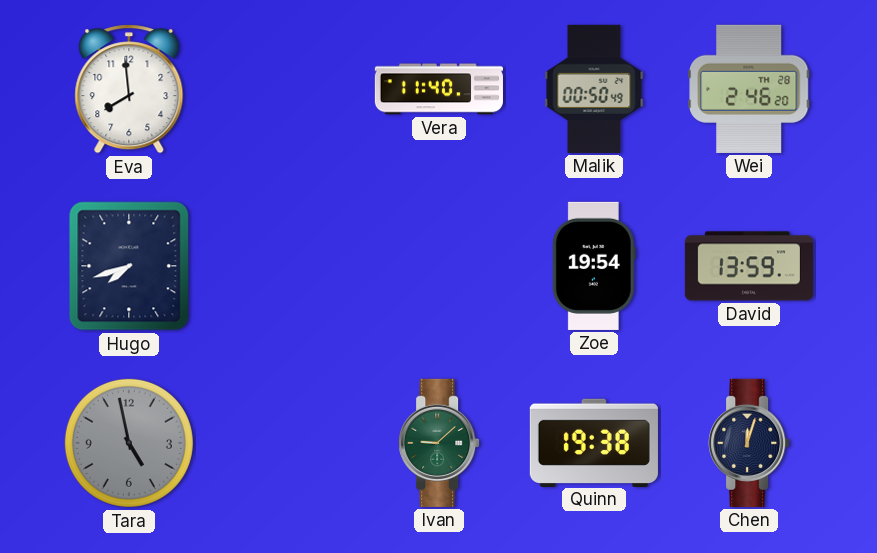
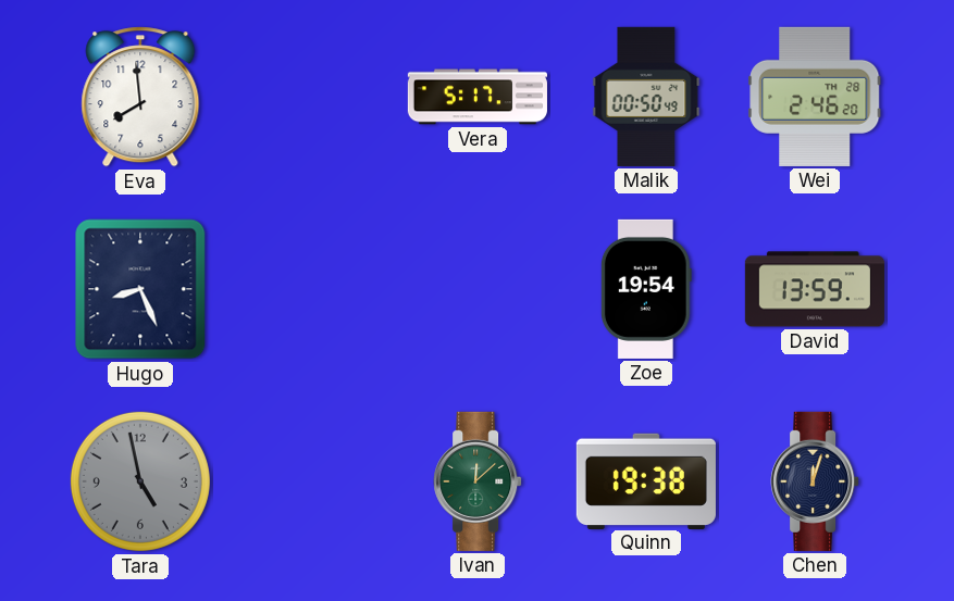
Vera: 11:40 -> 5:17
Hugo: 7:42 -> 8:26
Ivan: 9:08 -> 12:08
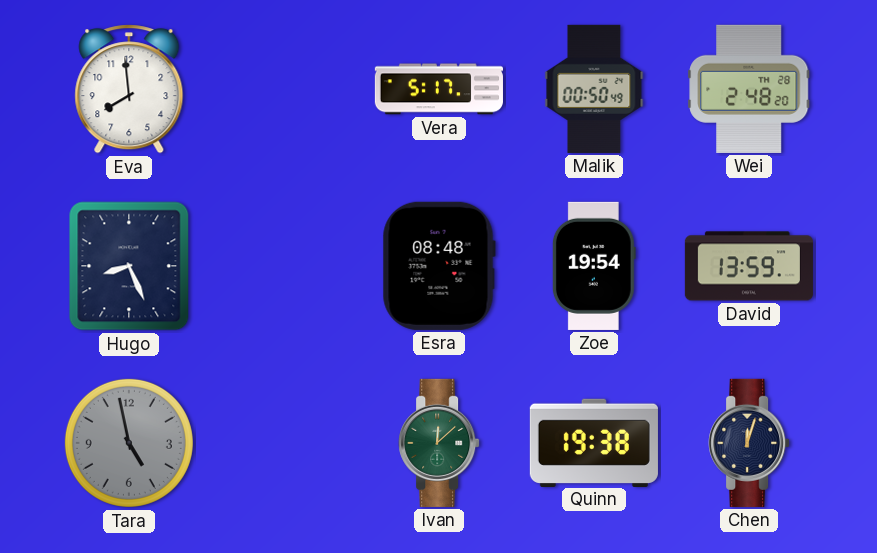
Wei: 2:46 -> 2:48
Esra: none -> 08:48
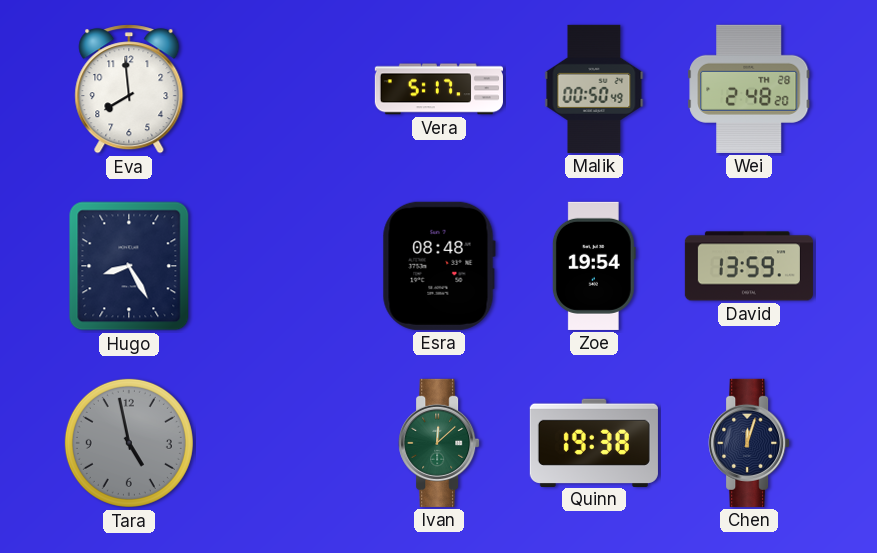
Hugo: 8:26 -> 8:25
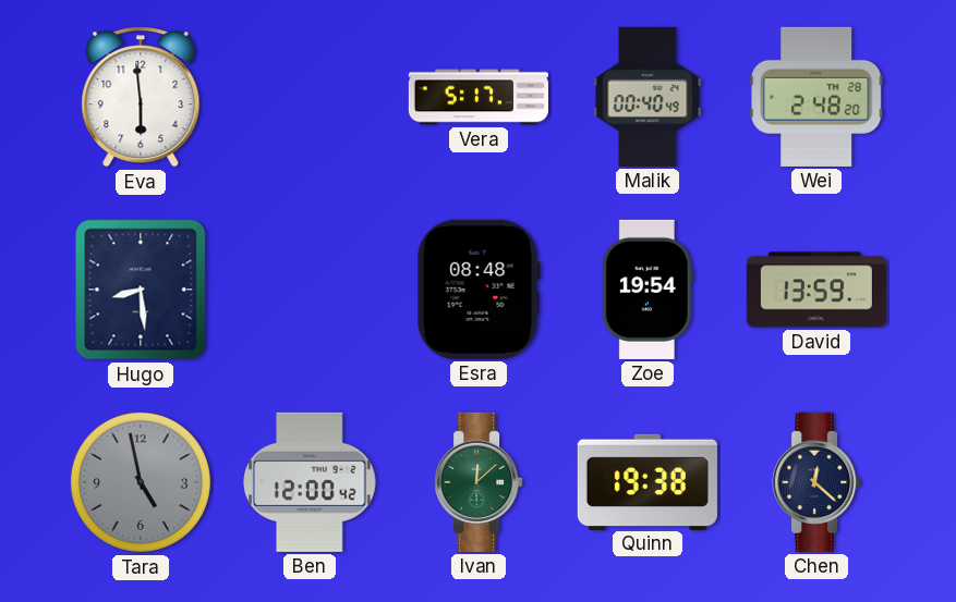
Eva: 7:59 -> 5:59
Malik: 00:50 -> 00:40
Hugo: 8:25 -> 8:29
Ben: none -> 12:00
Chen: 12:03 -> 12:22
